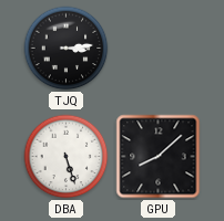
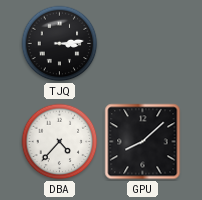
DBA: 5:27 -> 4:37
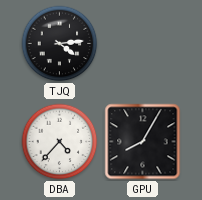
TJQ: 3:14 -> 4:14
GPU: 8:08 -> 8:05
